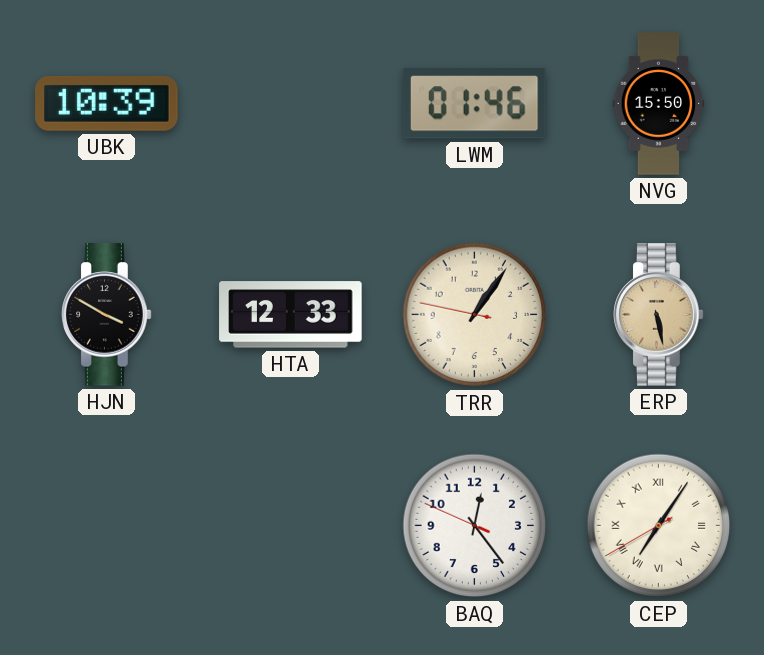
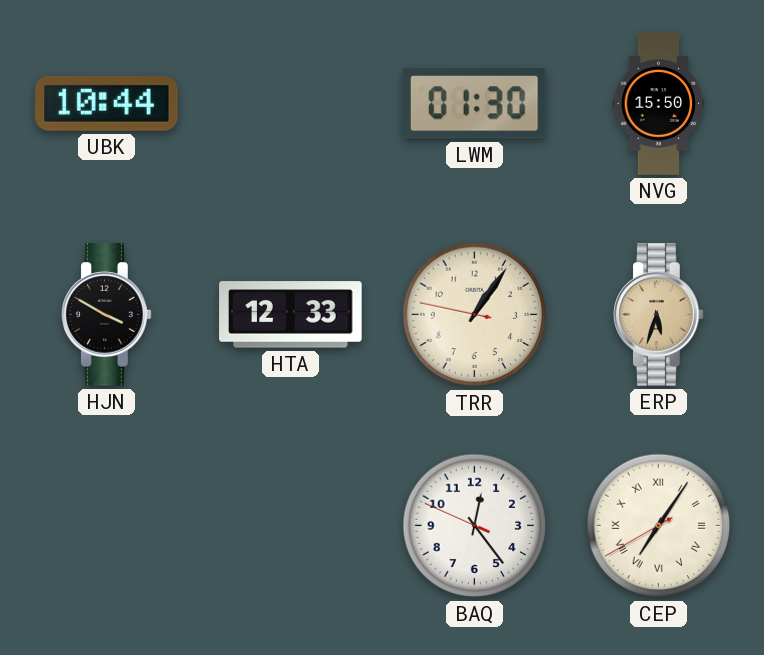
UBK: 10:39 -> 10:44
LWM: 01:46 -> 01:30
ERP: 5:28 -> 5:33
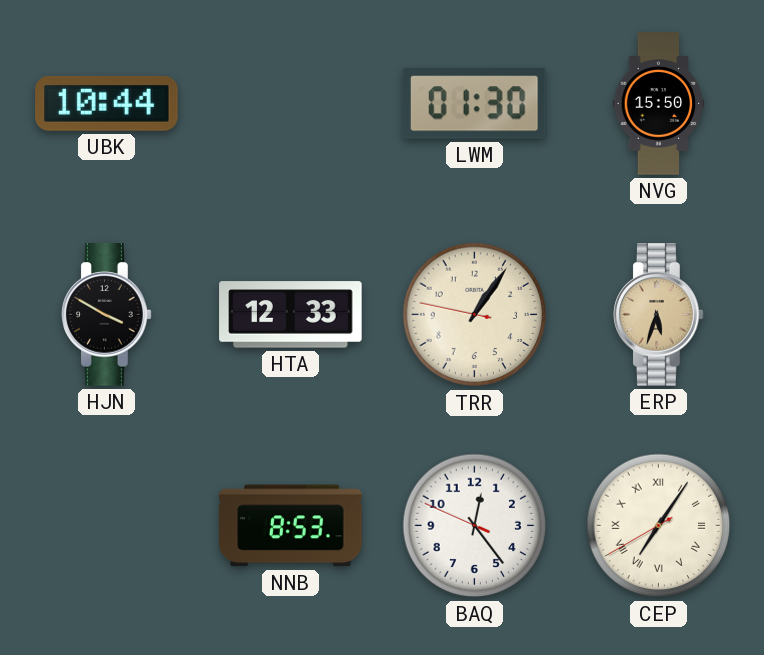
NNB: none -> 8:53
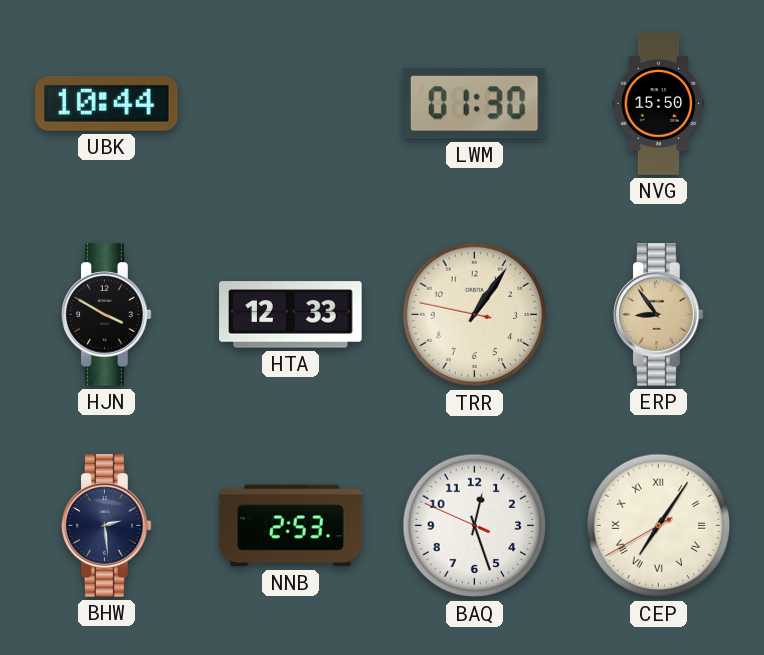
ERP: 5:33 -> 8:54
BHW: none -> 2:29
NNB: 8:53 -> 2:53
BAQ: 12:23 -> 12:26
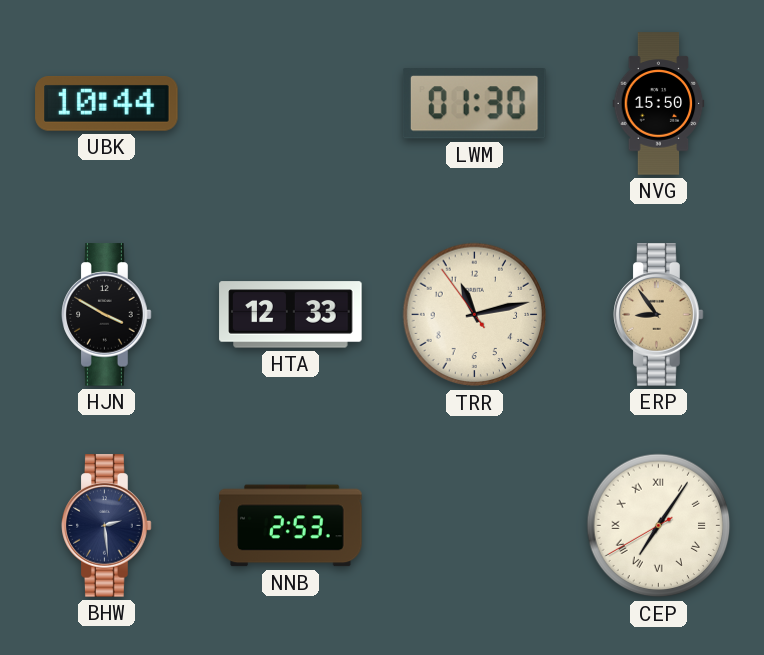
TRR: 1:05 -> 11:12
BAQ: 12:26 -> none
